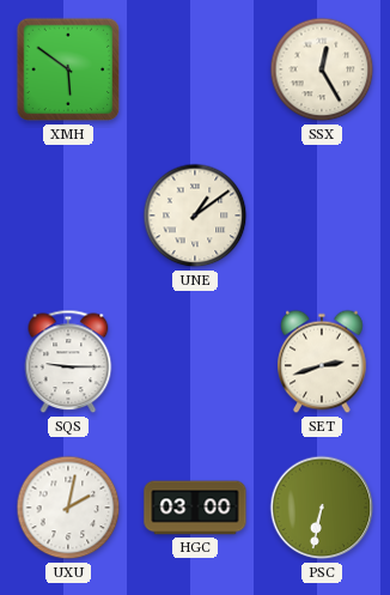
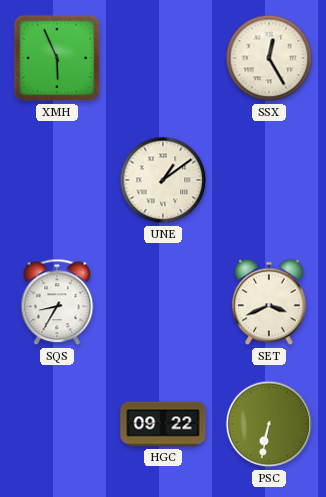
XMH: 5:51 -> 5:56
SQS: 9:15 -> 8:35
SET: 2:42 -> 3:41
UXU: 2:02 -> none
HGC: 03:00 -> 09:22
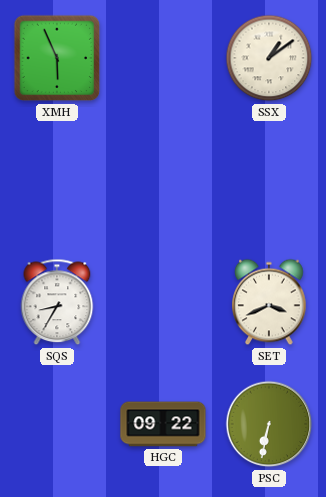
SSX: 12:25 -> 1:09
UNE: 1:09 -> none
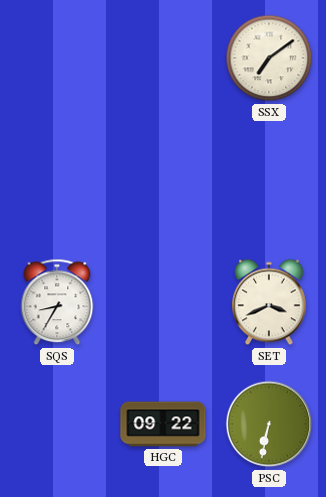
XMH: 5:56 -> none
SSX: 1:09 -> 7:09
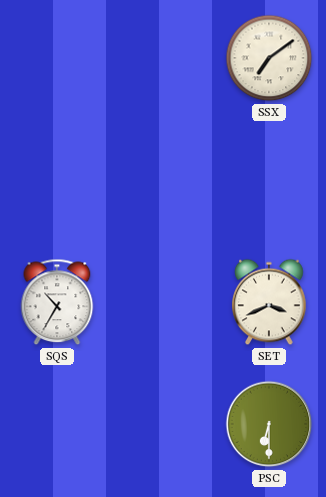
SQS: 8:35 -> 10:35
HGC: 09:22 -> none
PSC: 6:32 -> 6:30
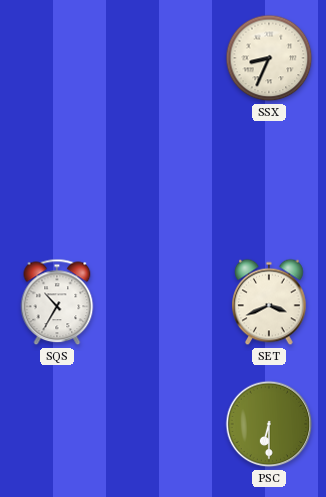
SSX: 7:09 -> 8:34
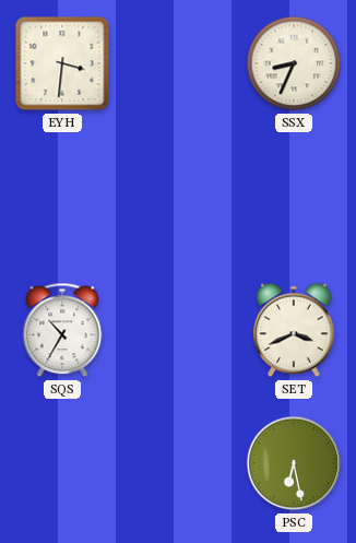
EYH: none -> 3:31
PSC: 6:30 -> 6:28
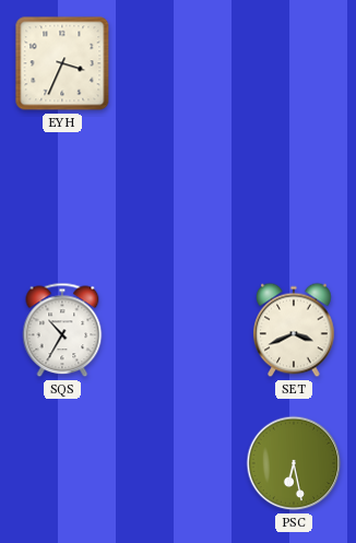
EYH: 3:31 -> 3:34
SSX: 8:34 -> none
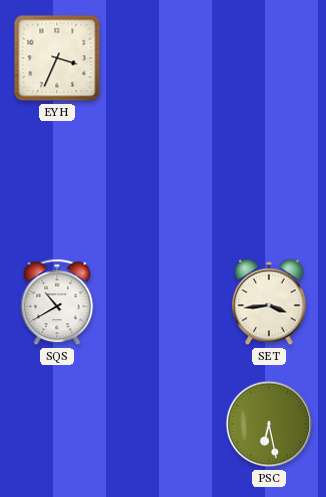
SQS: 10:35 -> 10:40
SET: 3:41 -> 3:44
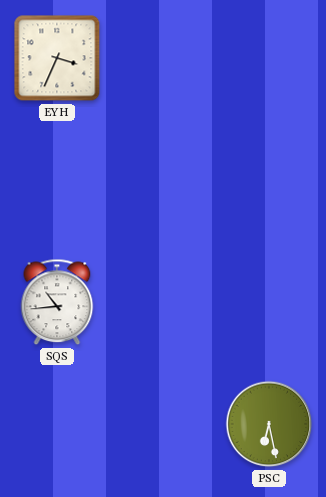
SQS: 10:40 -> 10:44
SET: 3:44 -> none
